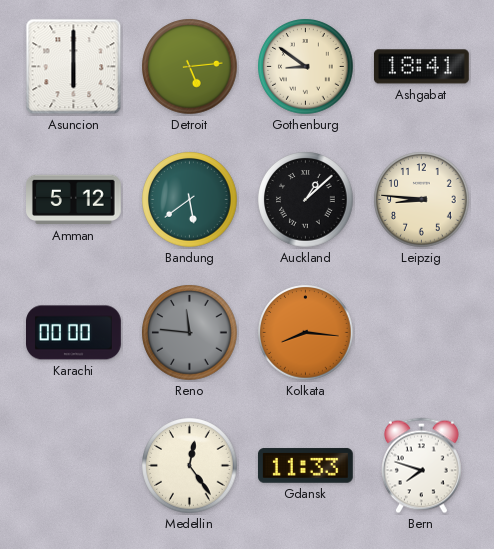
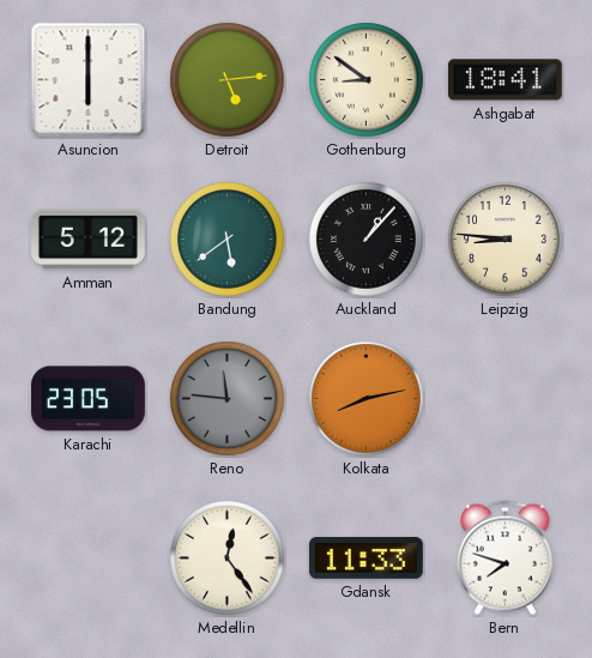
Auckland: 1:08 -> 1:07
Karachi: 00:00 -> 23:05
Kolkata: 8:16 -> 8:13
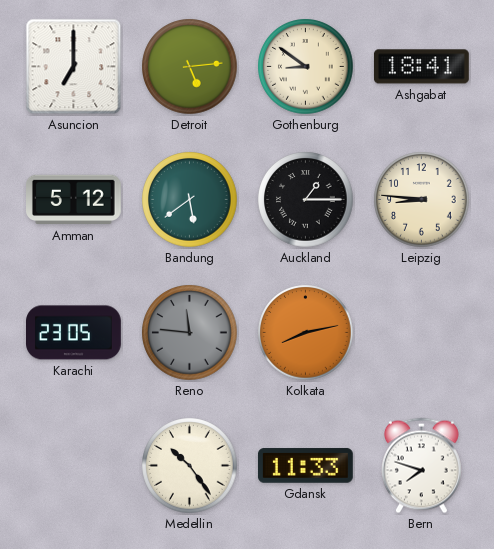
Asuncion: 6:00 -> 7:00
Auckland: 1:07 -> 1:15
Medellin: 12:24 -> 10:24
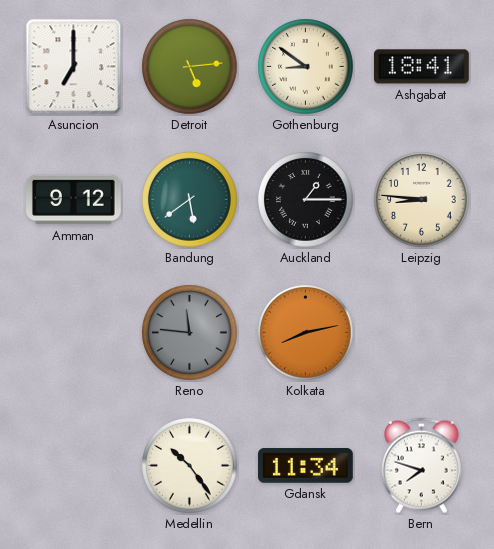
Amman: 5:12 -> 9:12
Karachi: 23:05 -> none
Gdansk: 11:33 -> 11:34
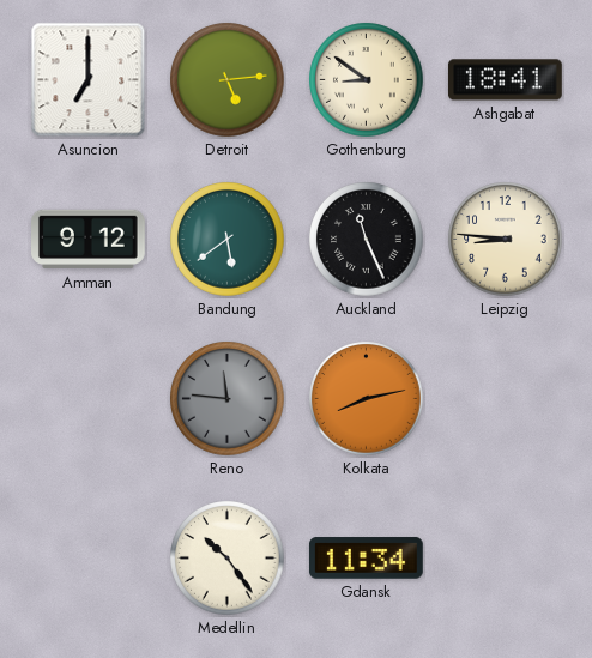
Auckland: 1:15 -> 11:26
Bern: 7:48 -> none
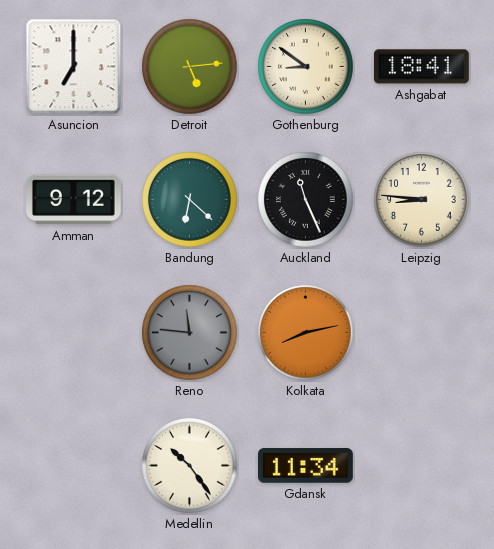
Bandung: 5:39 -> 6:22
